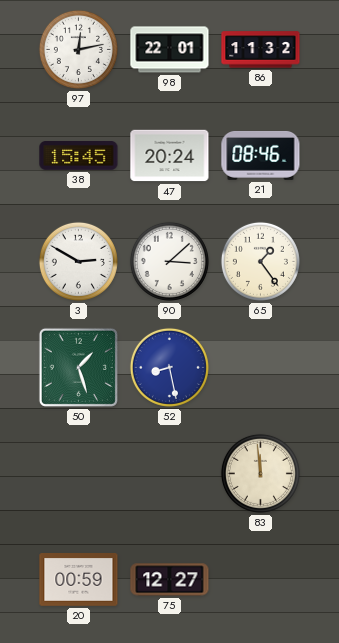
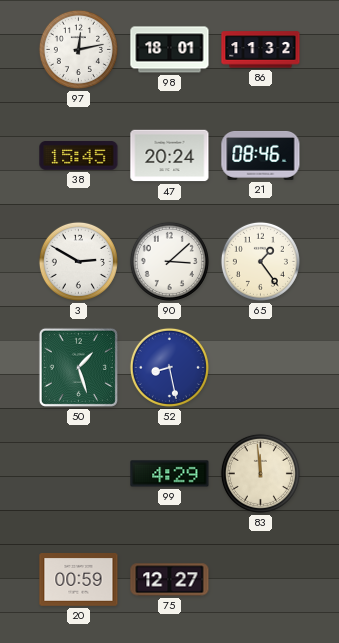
98: 22:01 -> 18:01
99: none -> 4:29
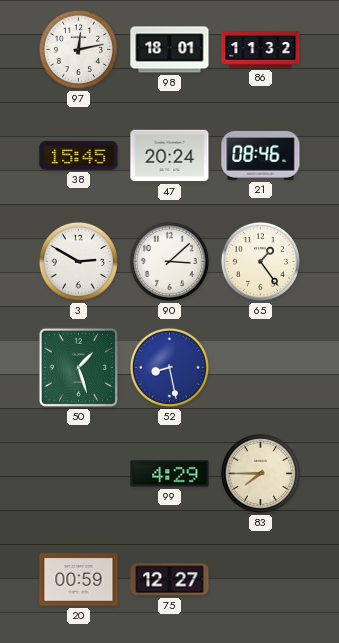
83: 11:59 -> 7:45
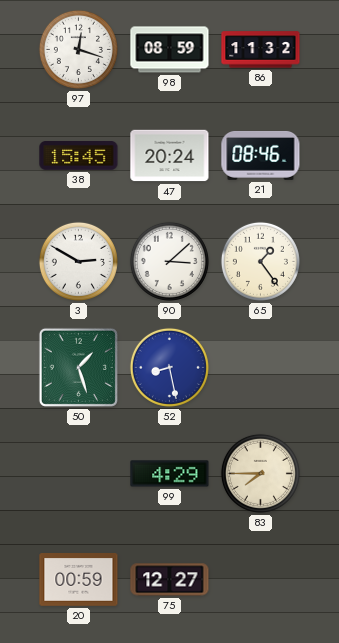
97: 12:13 -> 12:18
98: 18:01 -> 08:59
